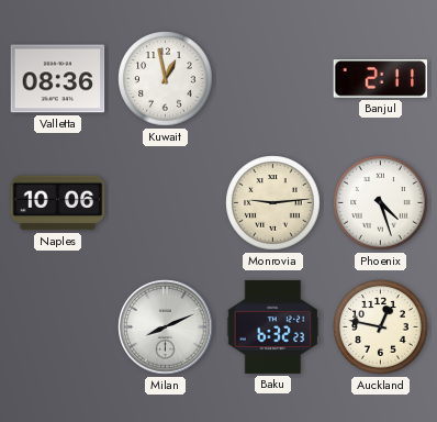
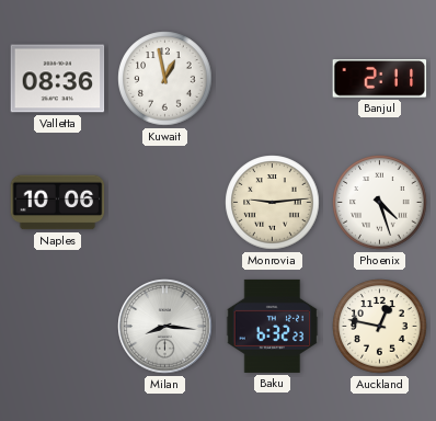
Milan: 8:11 -> 8:16
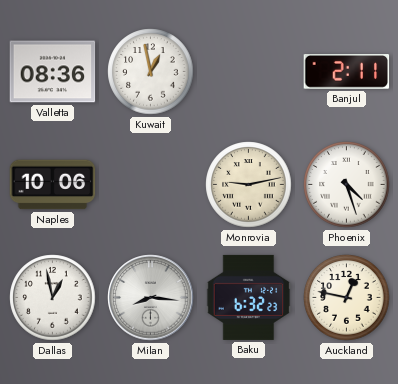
Monrovia: 9:14 -> 9:13
Dallas: none -> 12:58
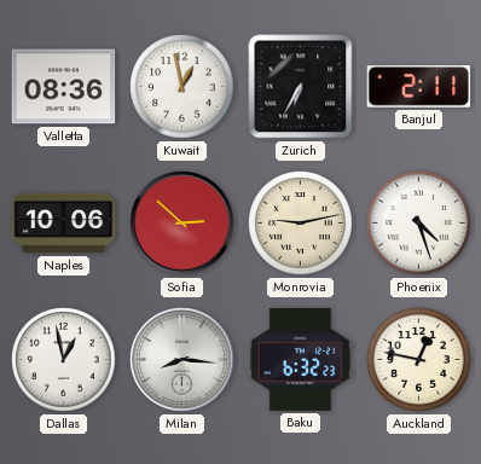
Zurich: none -> 6:35
Sofia: none -> 2:52
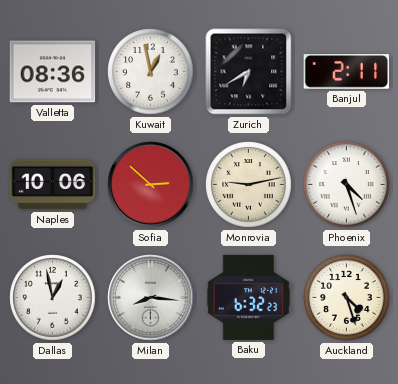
Zurich: 6:35 -> 6:40
Auckland: 12:47 -> 4:27
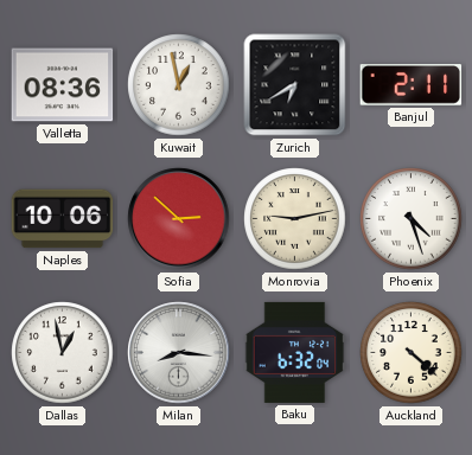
Baku: 6:32:23 -> 6:32:04
Auckland: 4:27 -> 4:22
